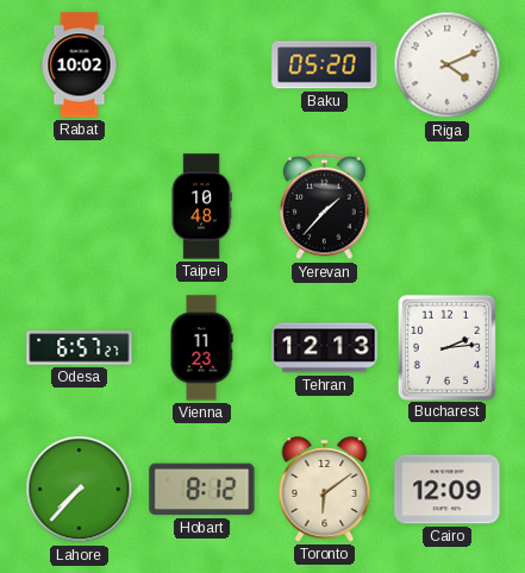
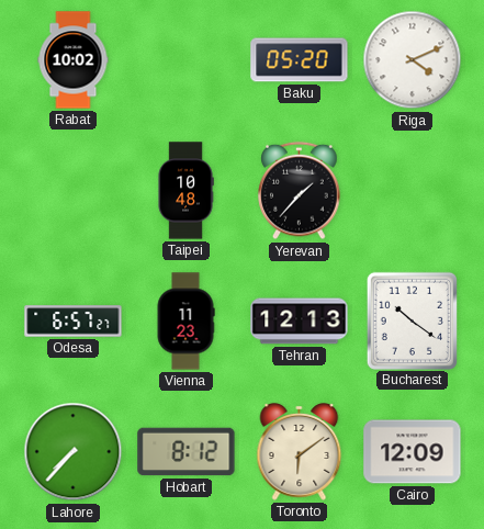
Bucharest: 2:14 -> 10:21
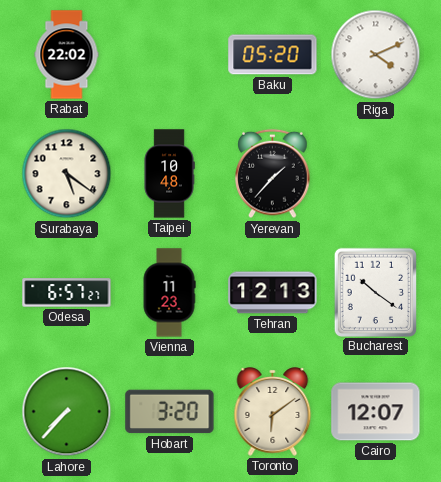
Rabat: 10:02 -> 22:02
Surabaya: none -> 5:21
Hobart: 8:12 -> 3:20
Cairo: 12:09 -> 12:07
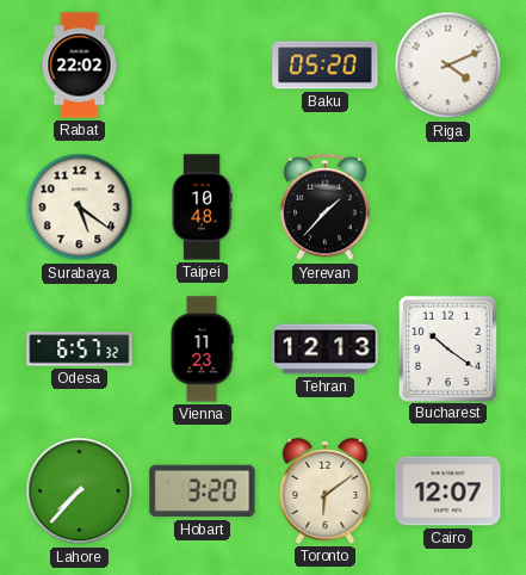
Odesa: 6:57:27 -> 6:57:32
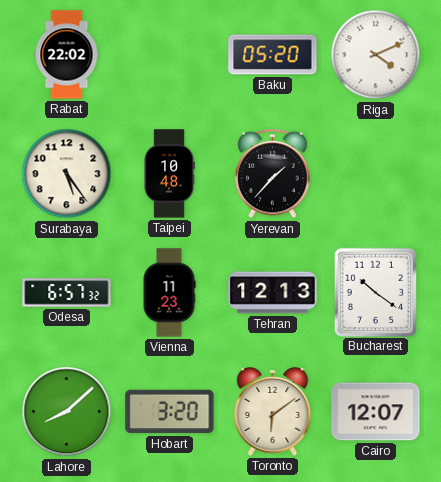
Surabaya: 5:21 -> 5:24
Lahore: 7:37 -> 8:08
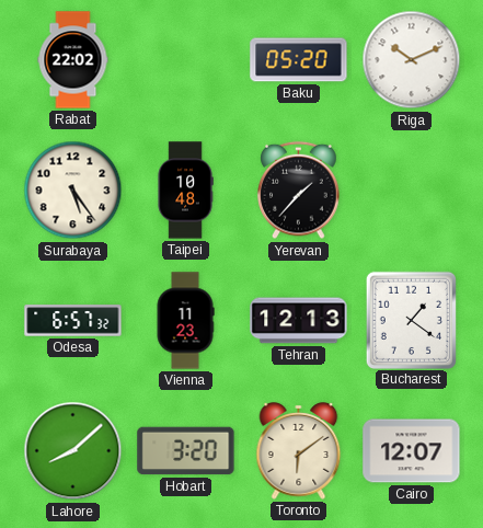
Riga: 4:11 -> 10:11
Bucharest: 10:21 -> 1:21
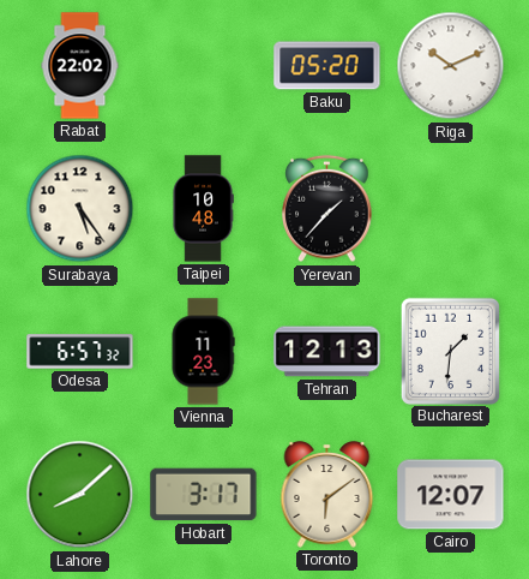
Bucharest: 1:21 -> 1:31
Hobart: 3:20 -> 3:17
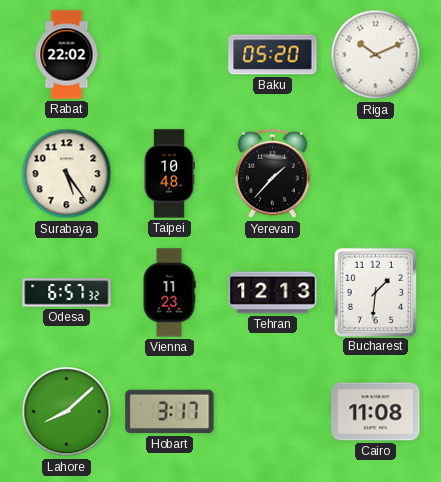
Toronto: 6:09 -> none
Cairo: 12:07 -> 11:08
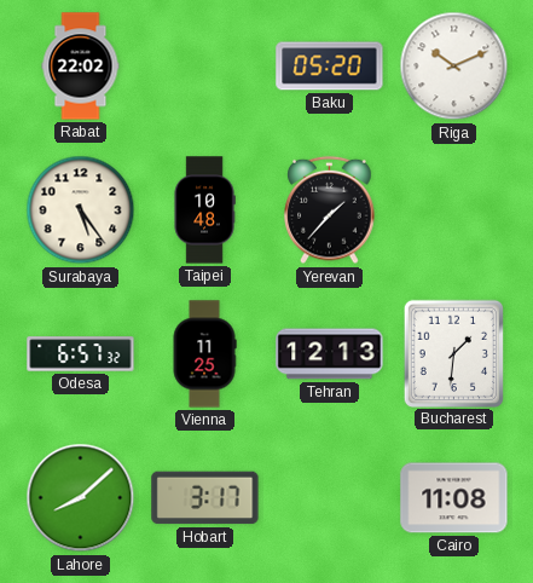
Vienna: 11:23 -> 11:25
